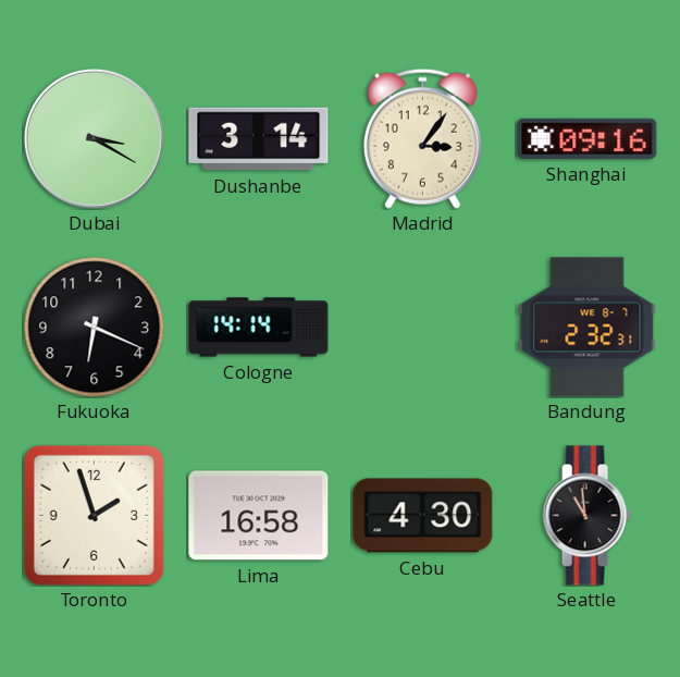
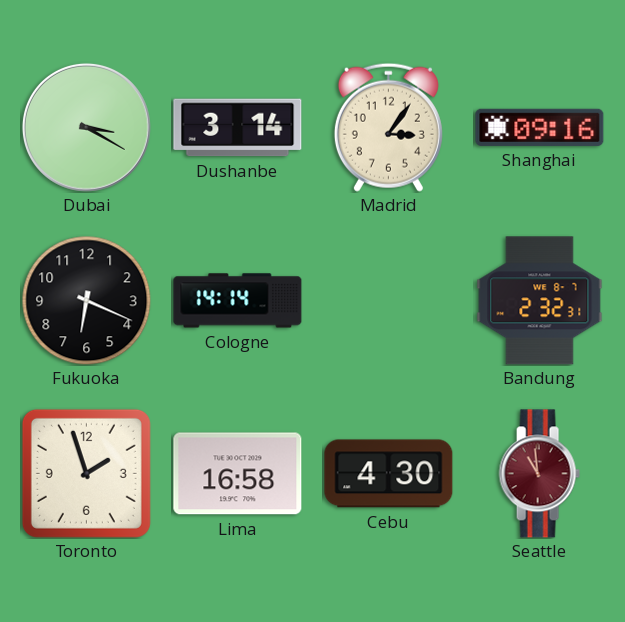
Seattle dial: black -> burgundy
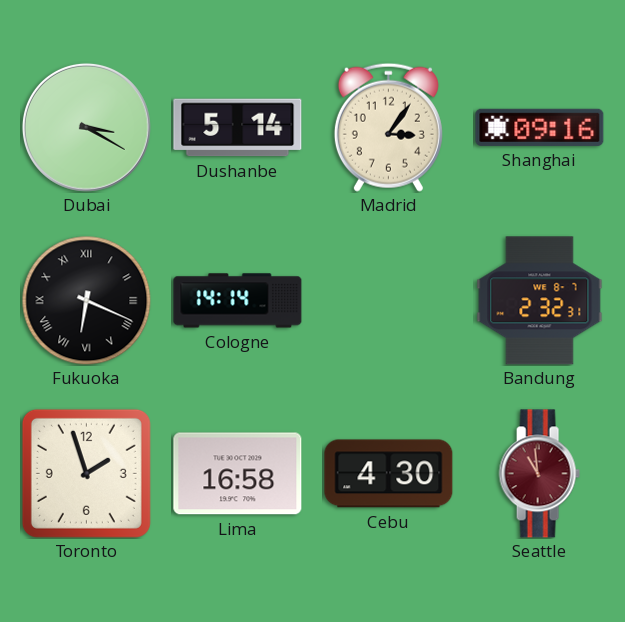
Dushanbe: 3:14 -> 5:14
Fukuoka numerals: Arabic -> Roman
